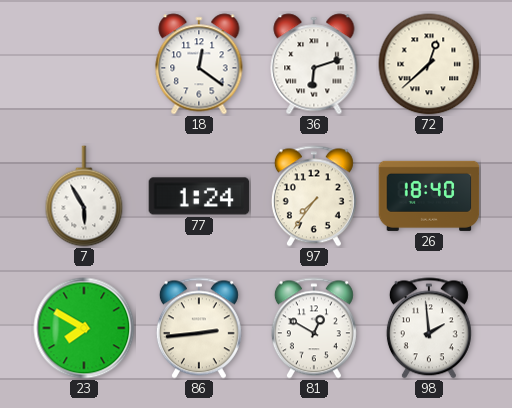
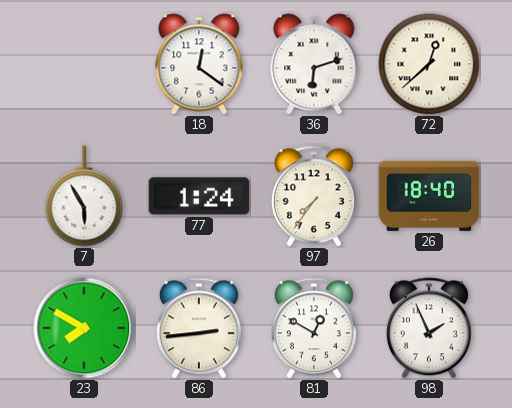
98: 1:59 -> 1:56
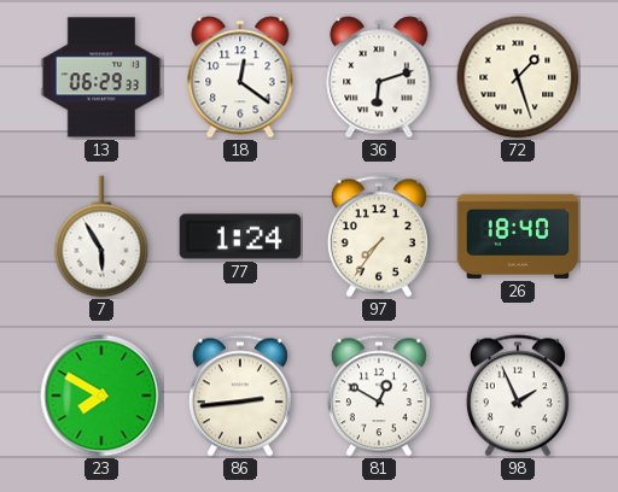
13: none -> 06:29
72: 12:38 -> 1:27
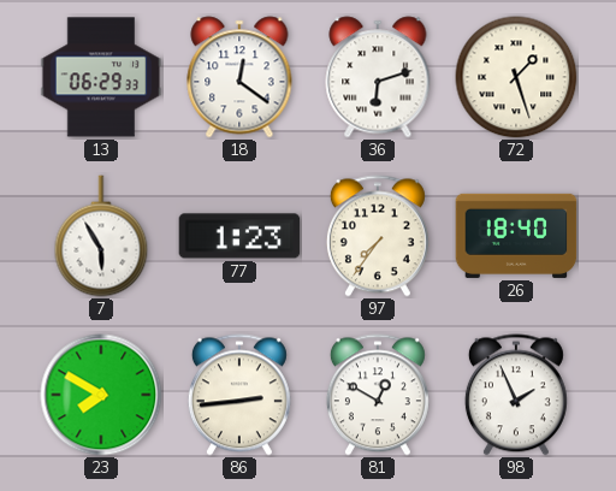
77: 1:24 -> 1:23
